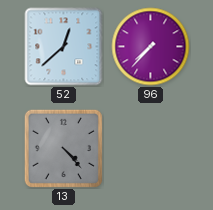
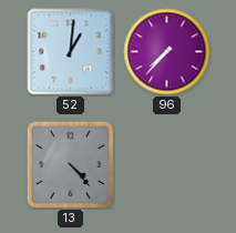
52: 12:38 -> 1:01
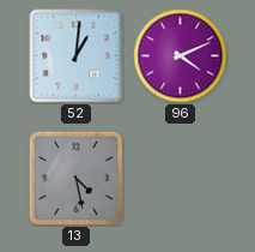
96: 7:37 -> 4:11
13: 4:23 -> 4:28
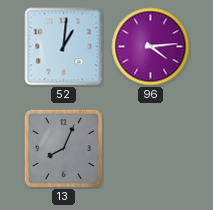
96: 4:11 -> 4:14
13: 4:28 -> 8:04
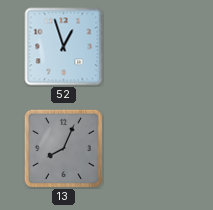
52: 1:01 -> 12:57
96: 4:14 -> none
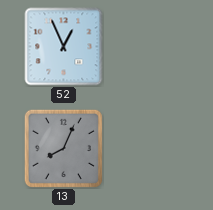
52: 12:57 -> 12:56
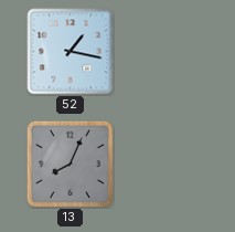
52: 12:56 -> 1:17
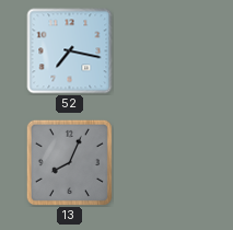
52: 1:17 -> 7:17
